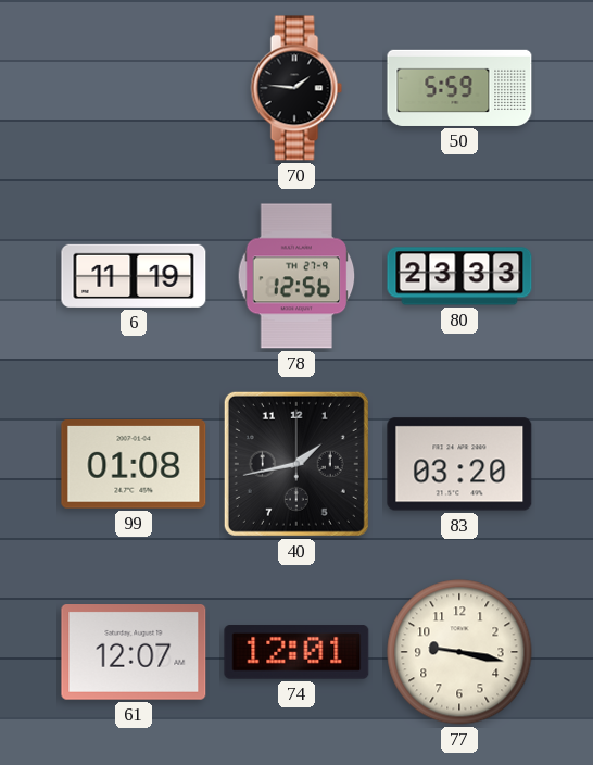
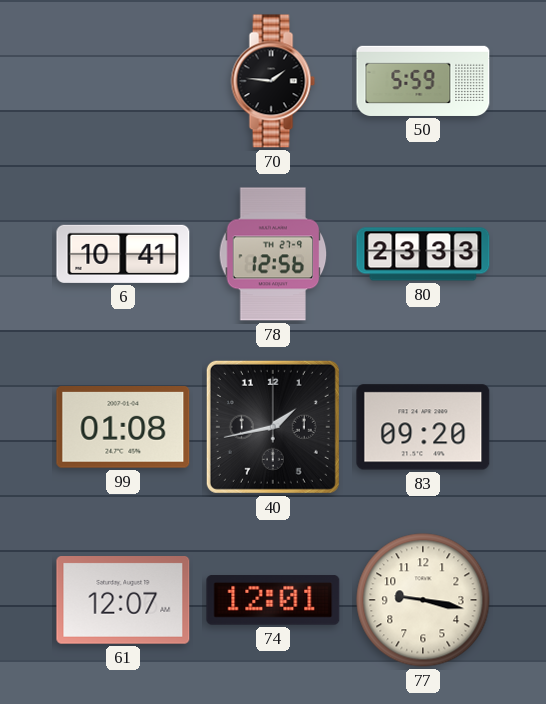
6: 11:19 -> 10:41
83: 03:20 -> 09:20
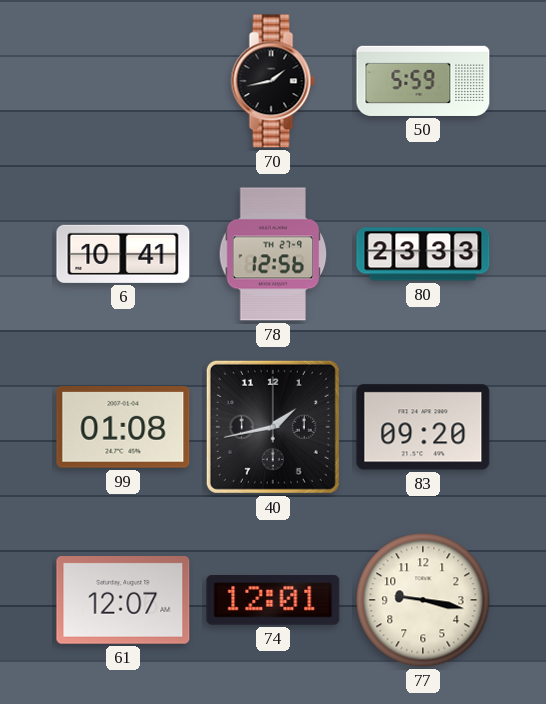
70: 1:46 -> 1:43
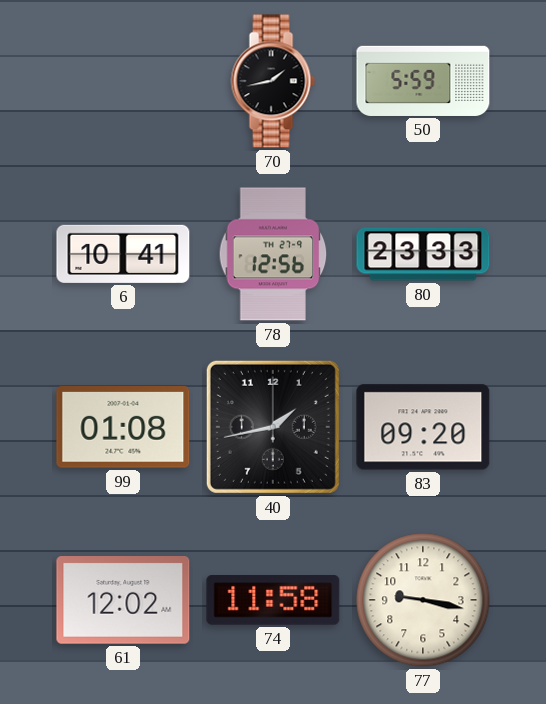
61: 12:07 -> 12:02
74: 12:01 -> 11:58
